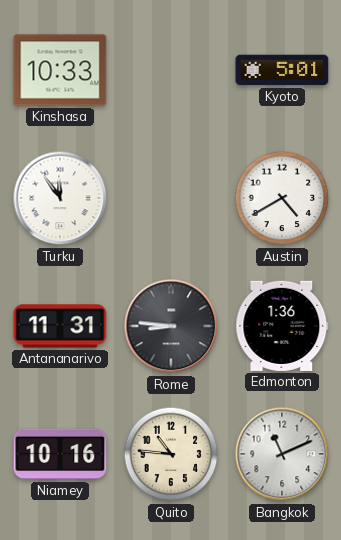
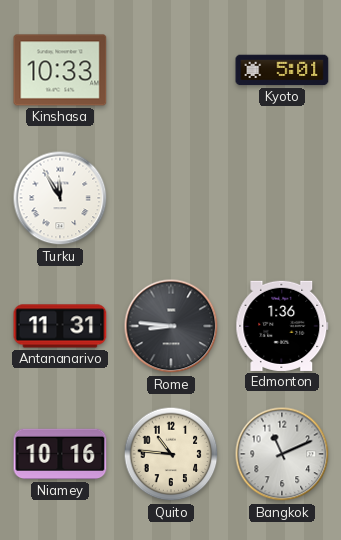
Turku: 11:54 -> 11:55
Austin: 4:40 -> none
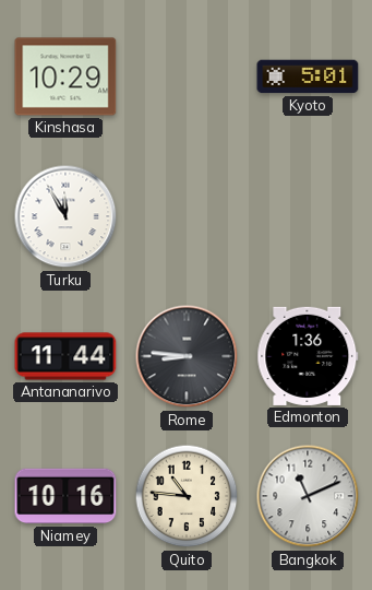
Kinshasa: 10:33 -> 10:29
Antananarivo: 11:31 -> 11:44
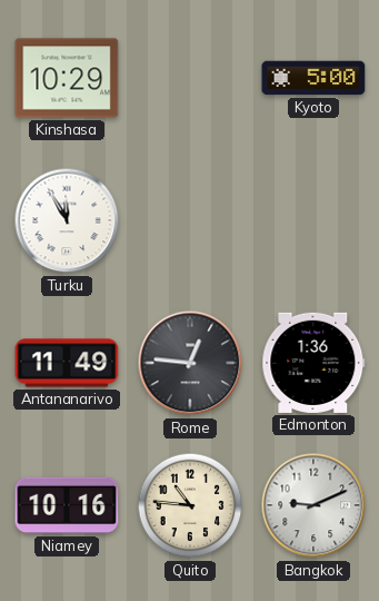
Kyoto: 5:01 -> 5:00
Antananarivo: 11:44 -> 11:49
Rome: 8:46 -> 12:46
Bangkok: 11:11 -> 9:11
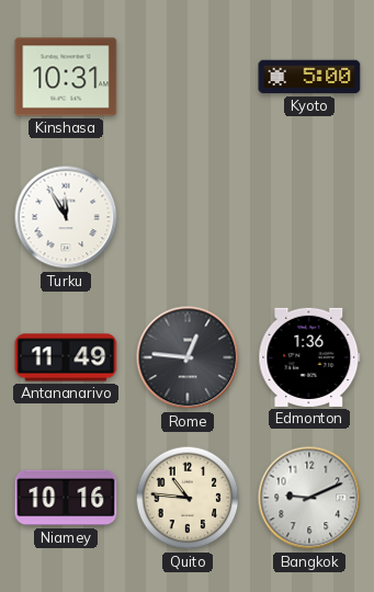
Kinshasa: 10:29 -> 10:31
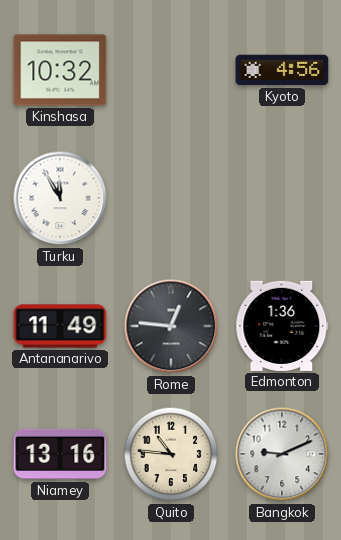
Kinshasa: 10:31 -> 10:32
Kyoto: 5:00 -> 4:56
Niamey: 10:16 -> 13:16
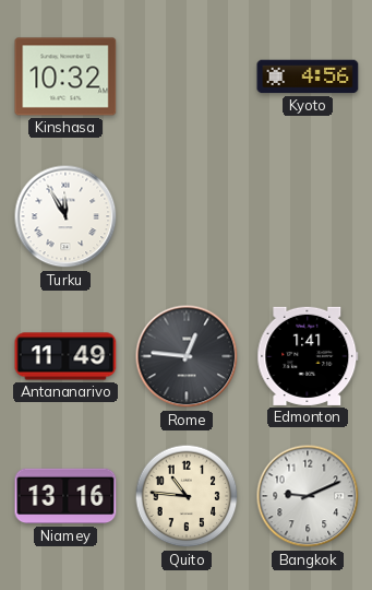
Edmonton: 1:36 -> 1:41
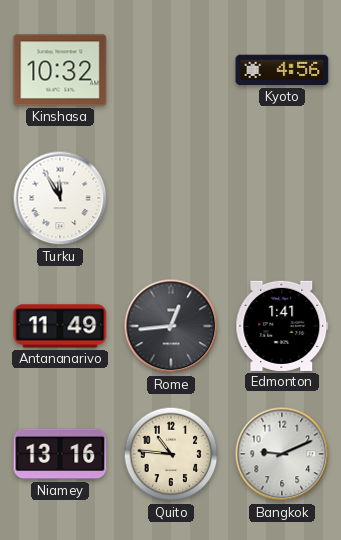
Rome: 12:46 -> 12:44
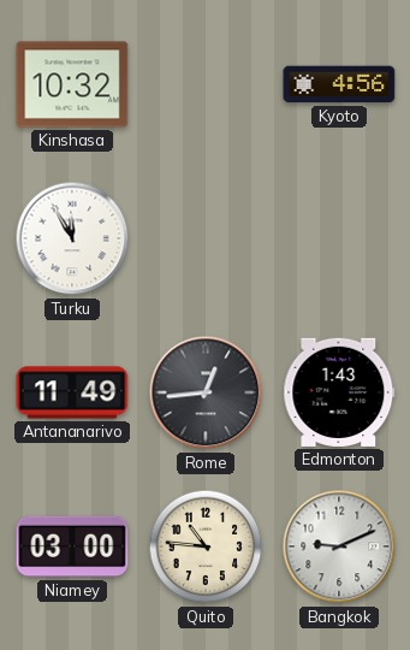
Edmonton: 1:41 -> 1:43
Niamey: 13:16 -> 03:00
